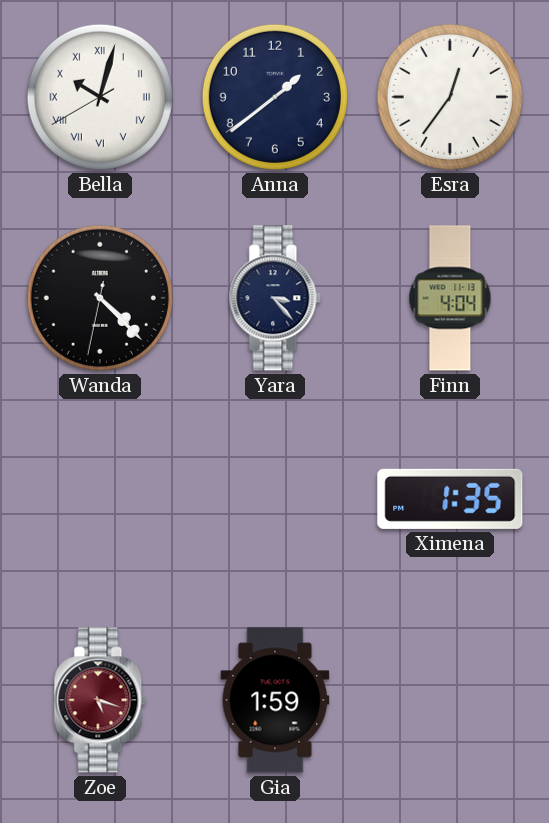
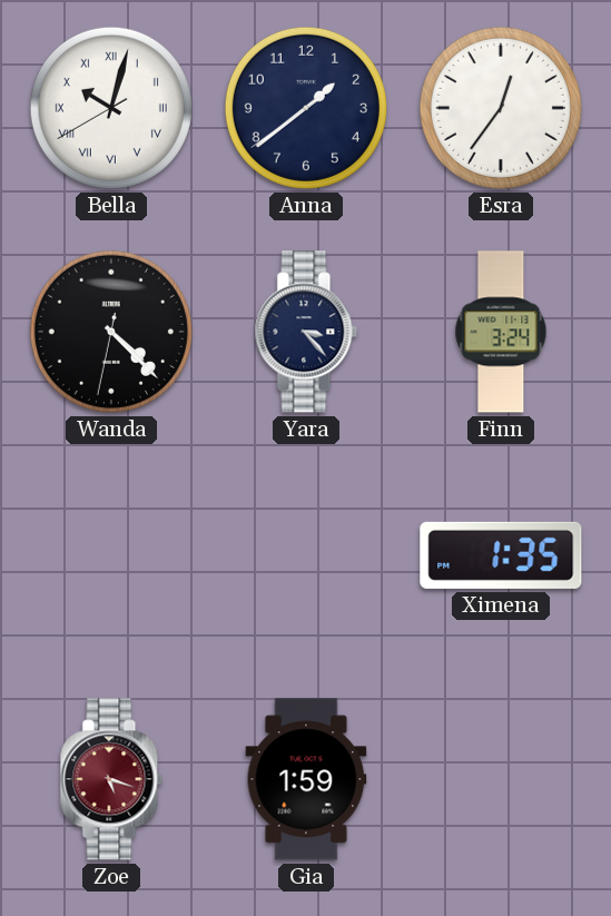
Finn: 4:04 -> 3:24
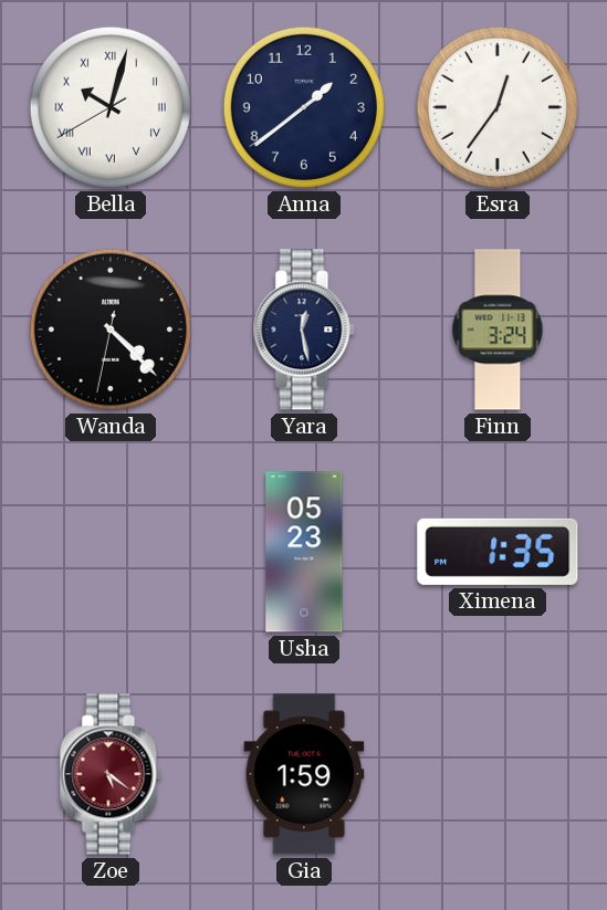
Yara: 3:23 -> 12:28
Usha: none -> 05:23
Zoe: 5:18 -> 5:21
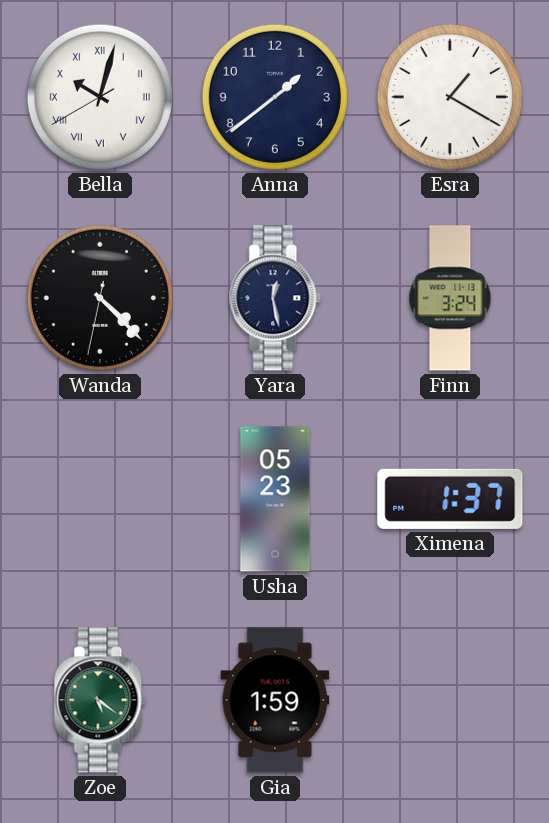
Esra: 12:36 -> 1:20
Ximena: 1:35 -> 1:37
Zoe dial: burgundy -> green
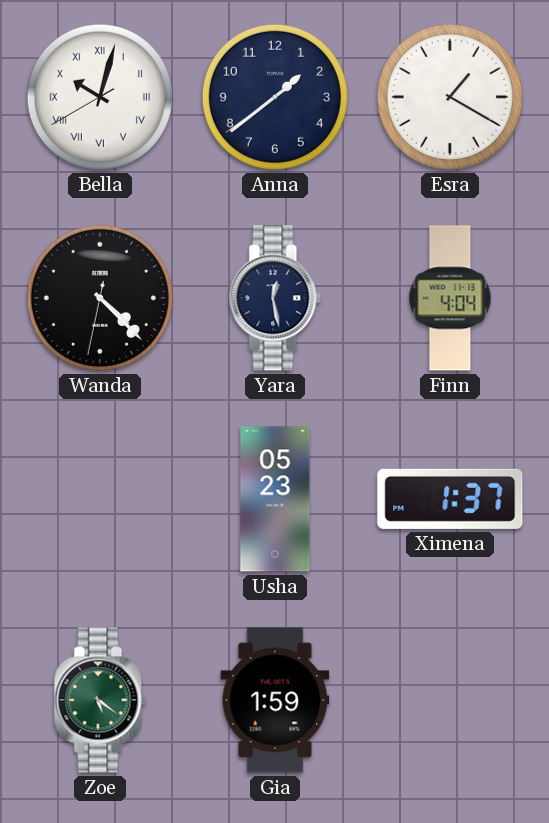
Finn: 3:24 -> 4:04
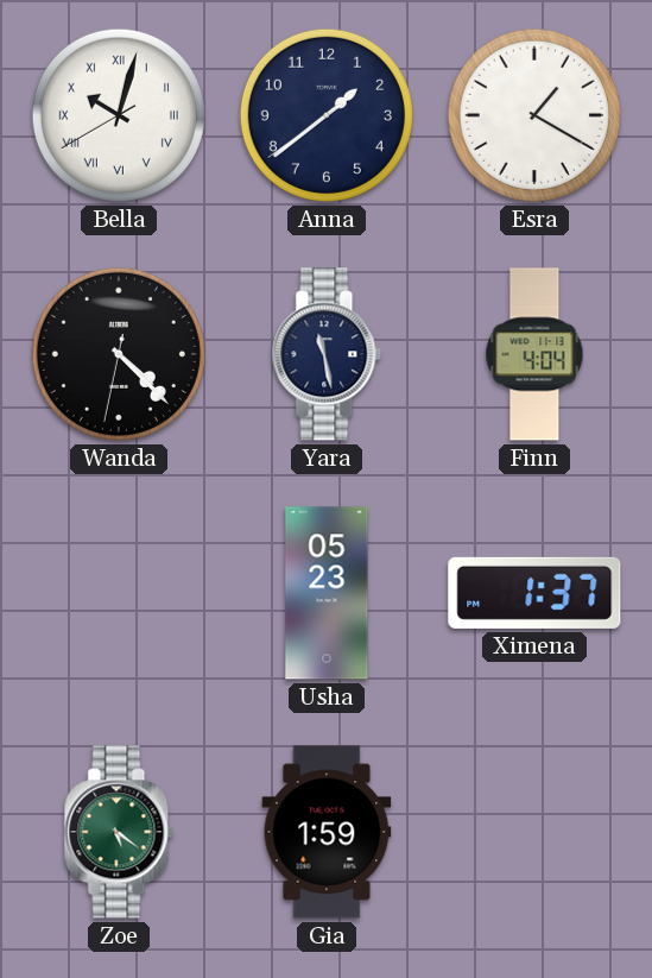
Yara: 12:28 -> 11:28
